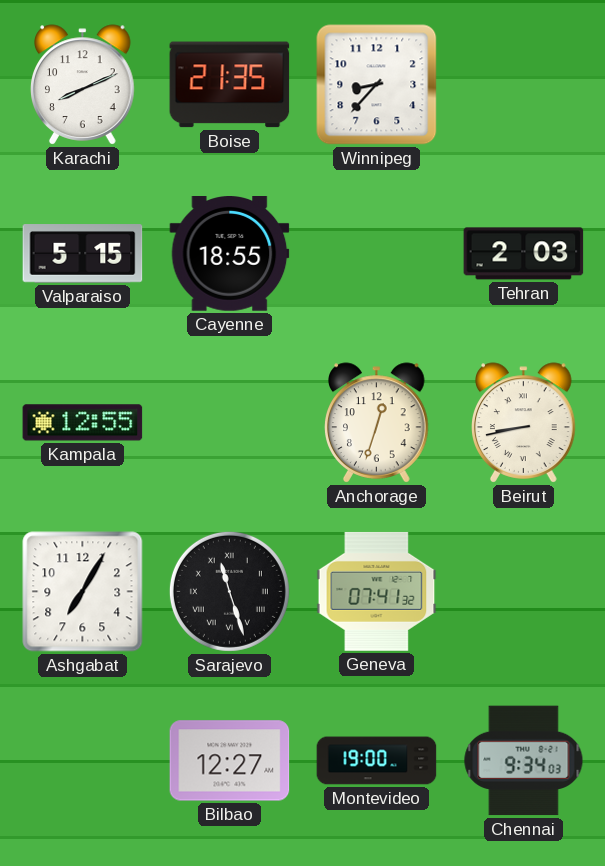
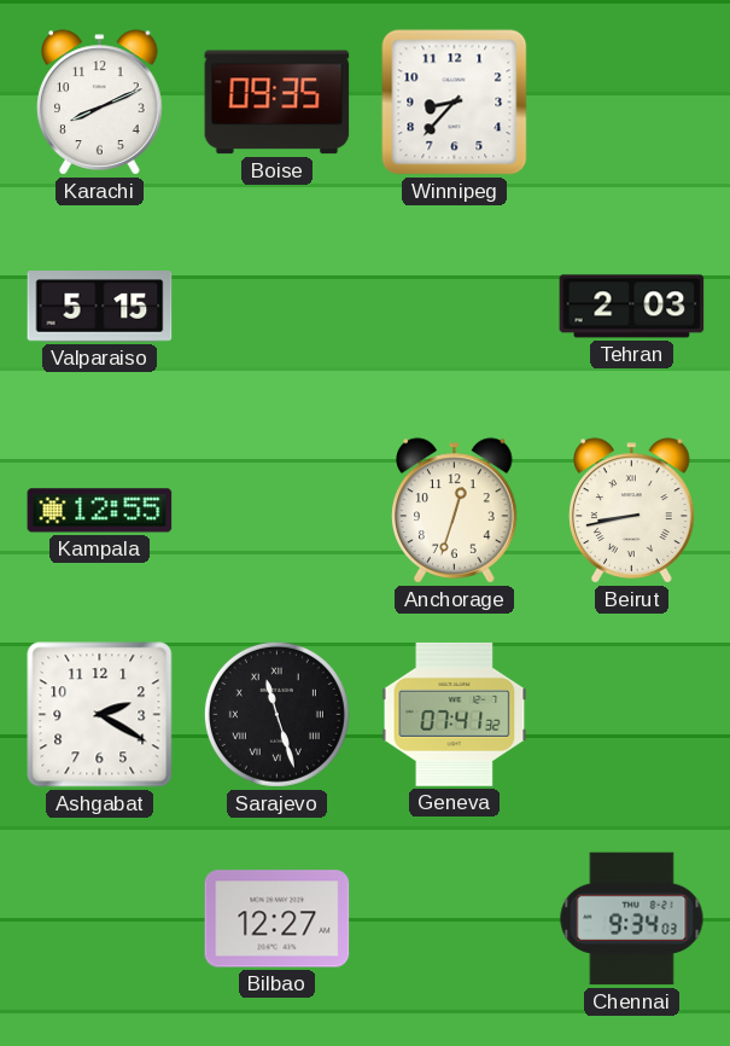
Boise: 21:35 -> 09:35
Cayenne: 18:55 -> none
Ashgabat: 7:05 -> 2:20
Montevideo: 19:00 -> none
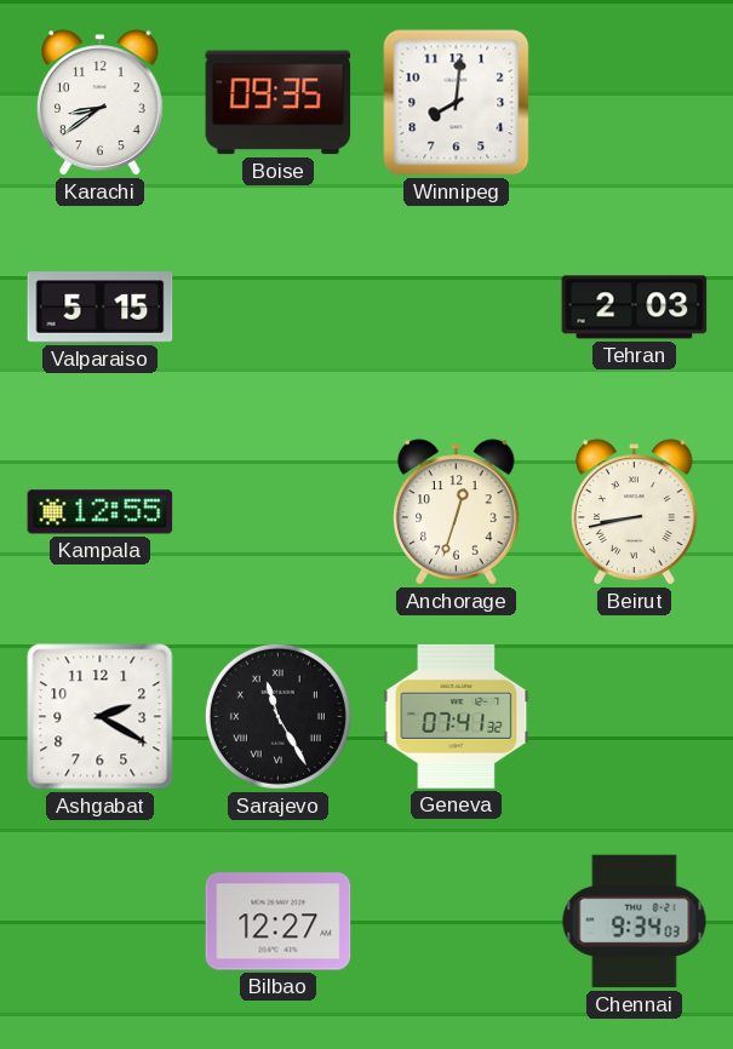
Karachi: 8:11 -> 8:39
Winnipeg: 8:37 -> 8:01
Sarajevo: 11:27 -> 11:25
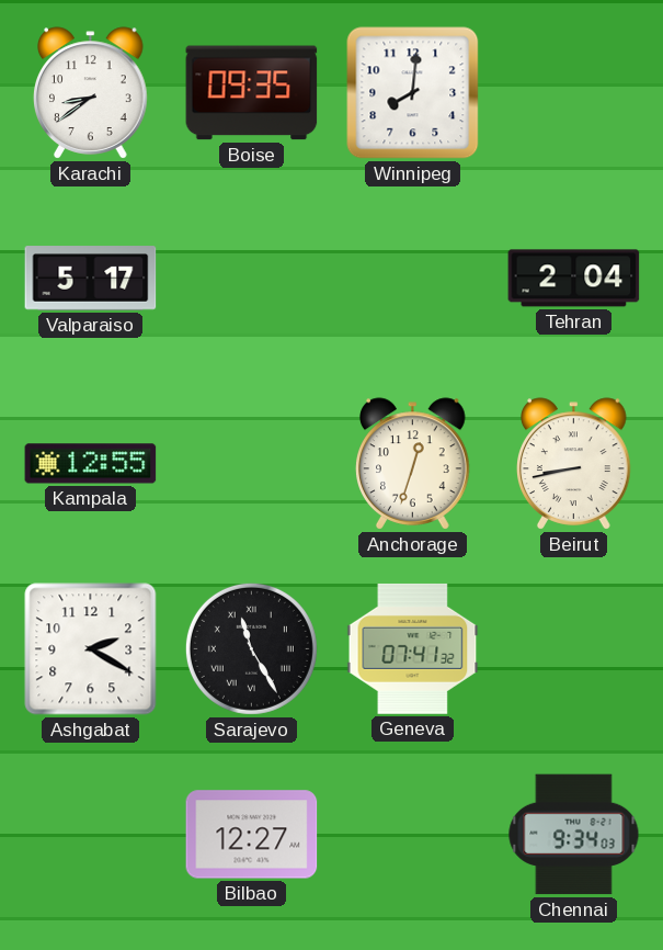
Valparaiso: 5:15 -> 5:17
Tehran: 2:03 -> 2:04
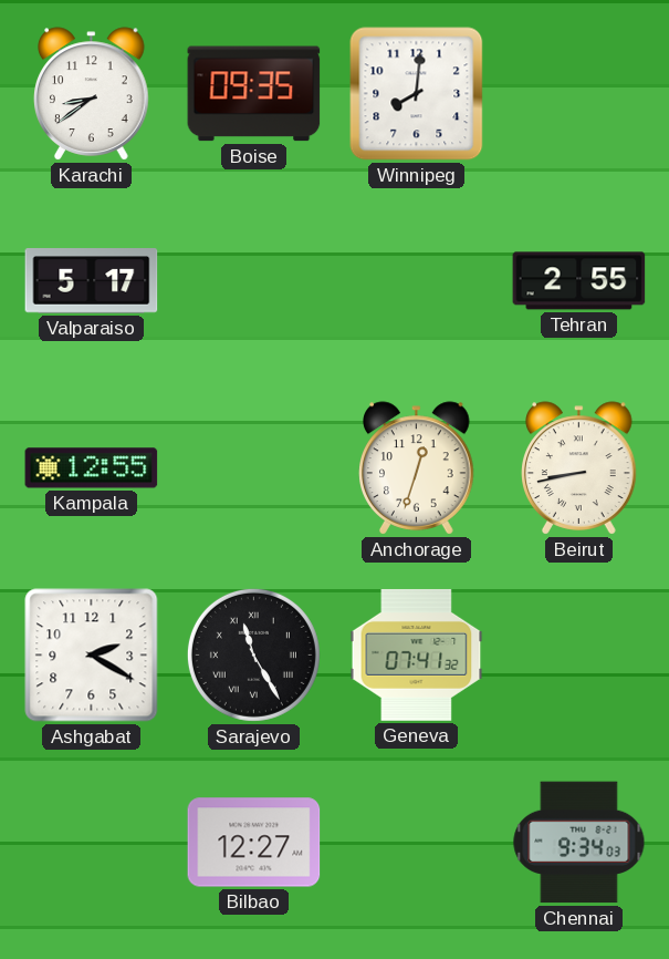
Tehran: 2:04 -> 2:55
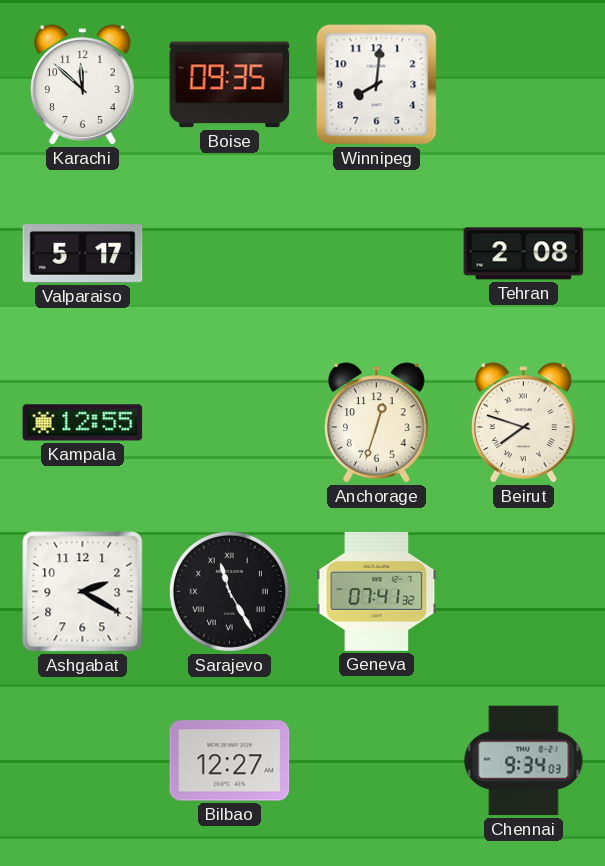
Karachi: 8:39 -> 11:52
Tehran: 2:55 -> 2:08
Beirut: 8:43 -> 7:48
